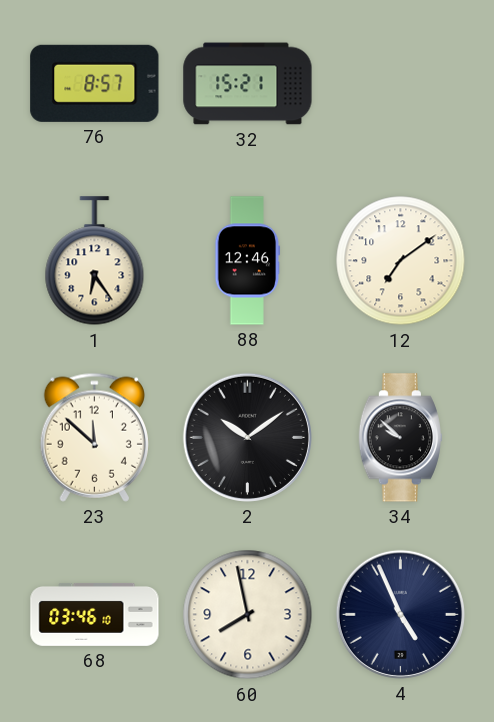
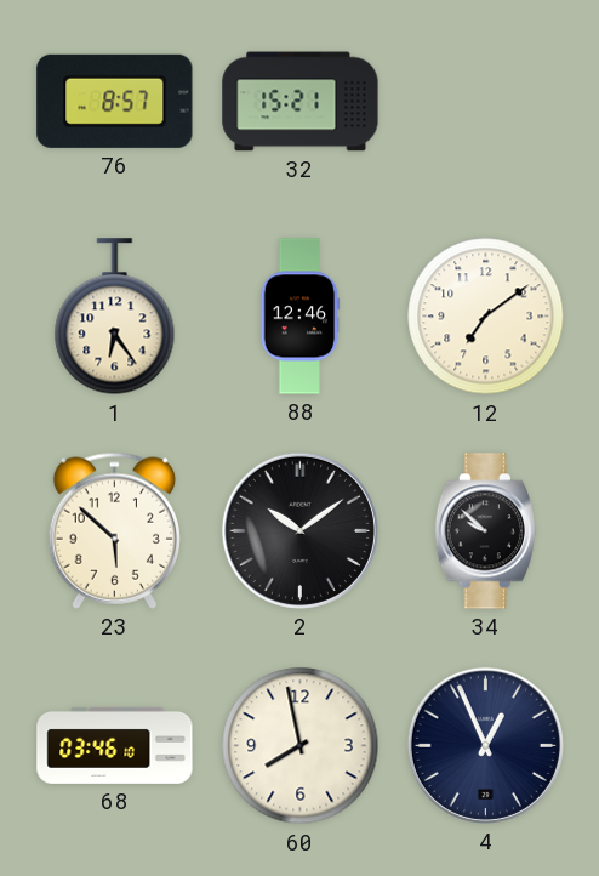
23: 11:52 -> 5:52
4: 4:56 -> 12:56
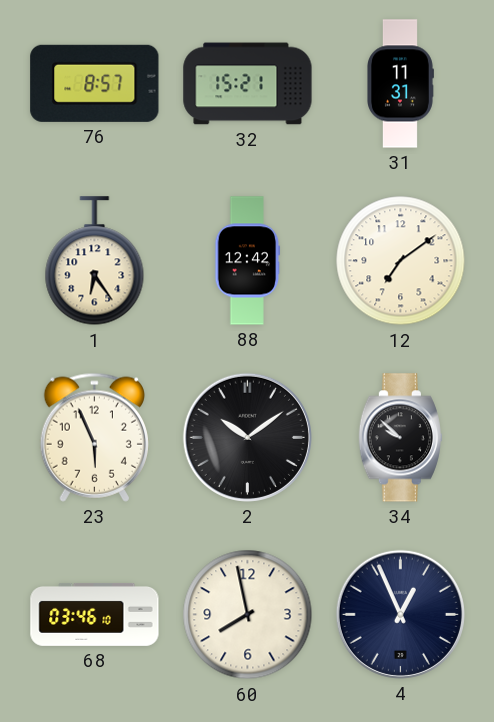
31: none -> 11:31
88: 12:46 -> 12:42
23: 5:52 -> 5:56
